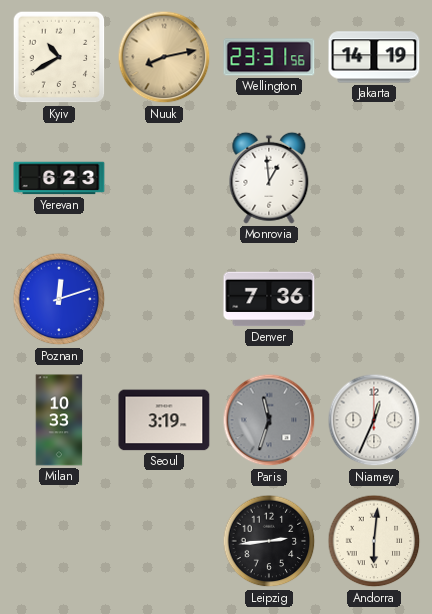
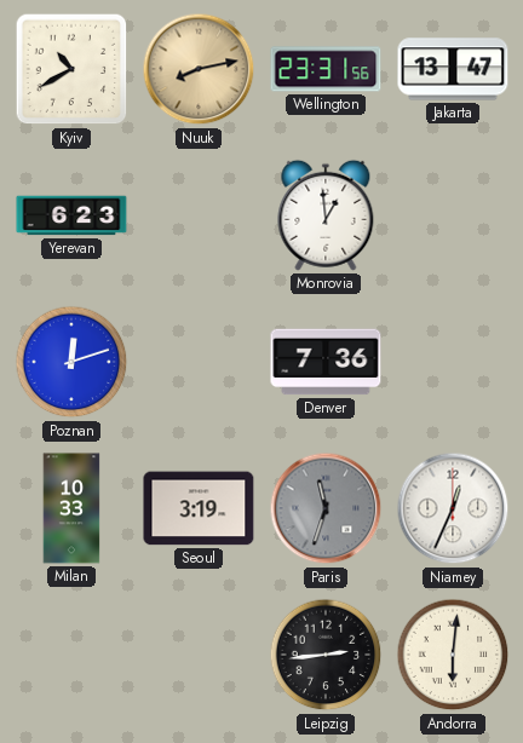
Jakarta: 14:19 -> 13:47
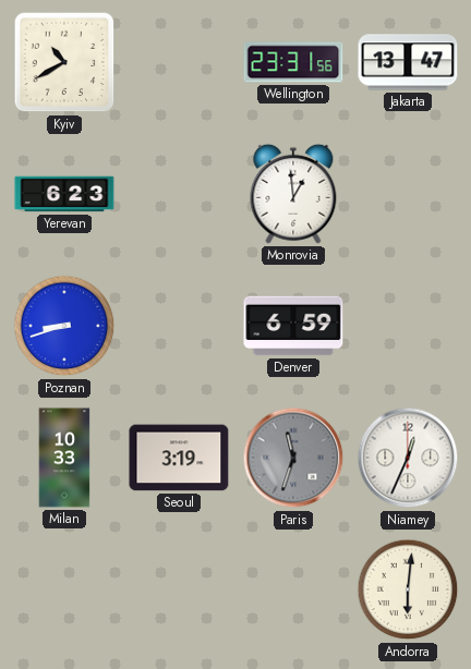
Nuuk: 8:13 -> none
Poznan: 12:12 -> 8:42
Denver: 7:36 -> 6:59
Leipzig: 2:44 -> none
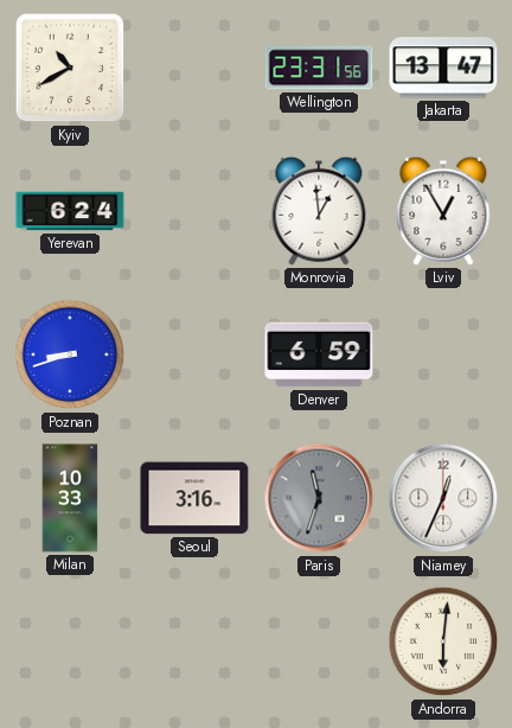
Yerevan: 6:23 -> 6:24
Lviv: none -> 12:55
Seoul: 3:19 -> 3:16
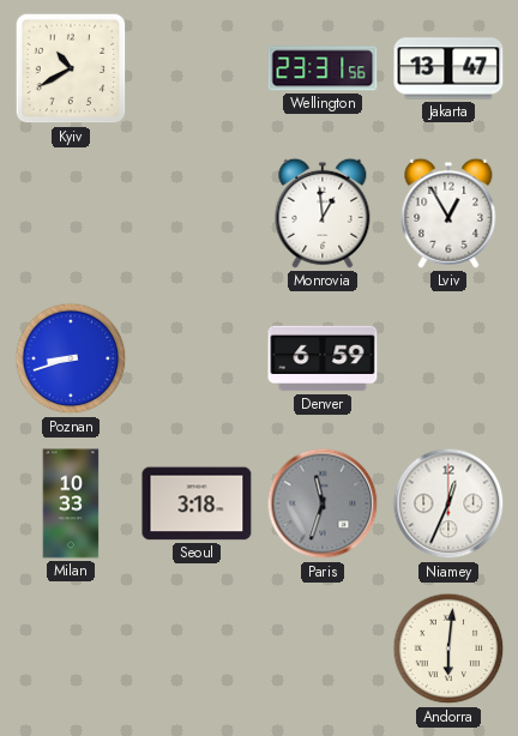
Yerevan: 6:24 -> none
Seoul: 3:16 -> 3:18
